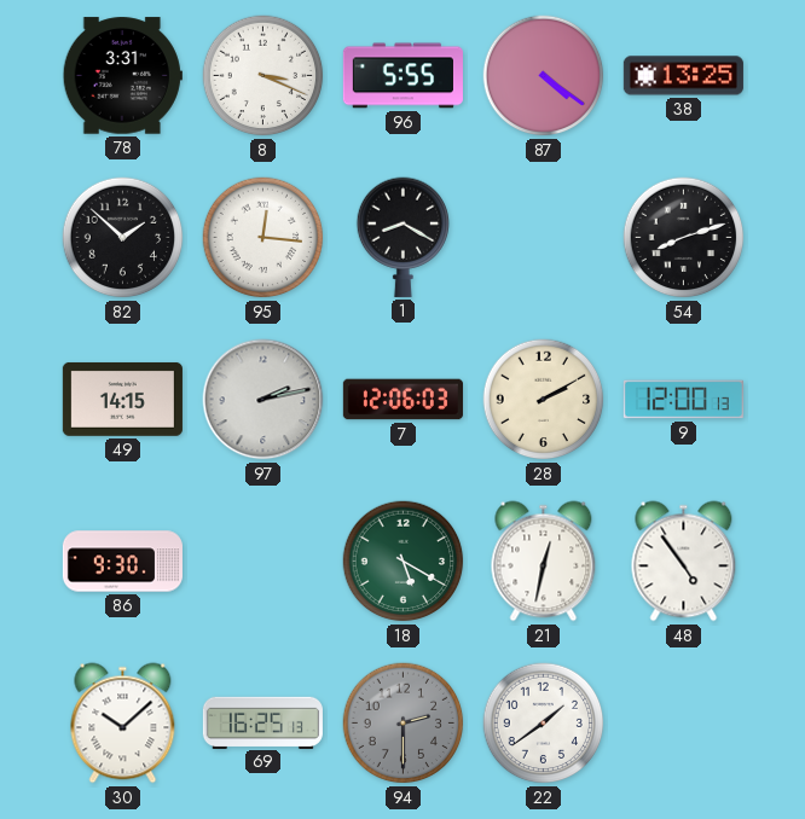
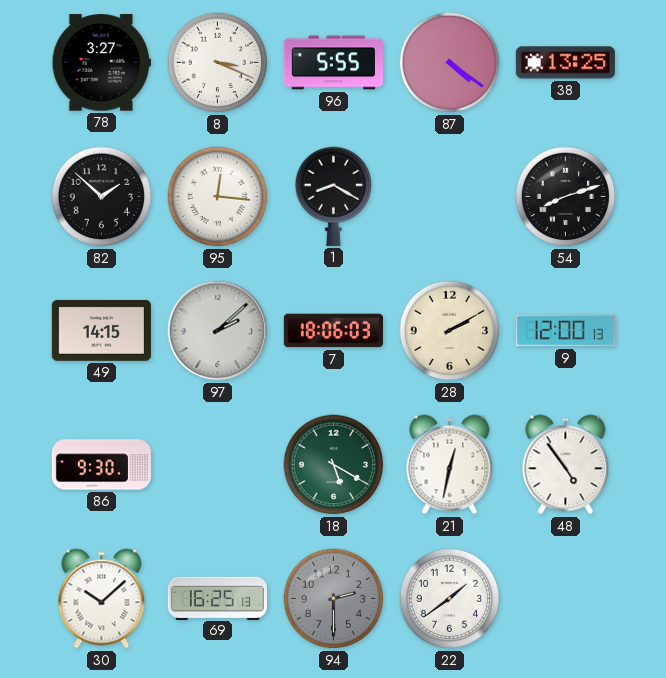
78: 3:31 -> 3:27
97: 2:13 -> 2:08
7: 12:06 -> 18:06
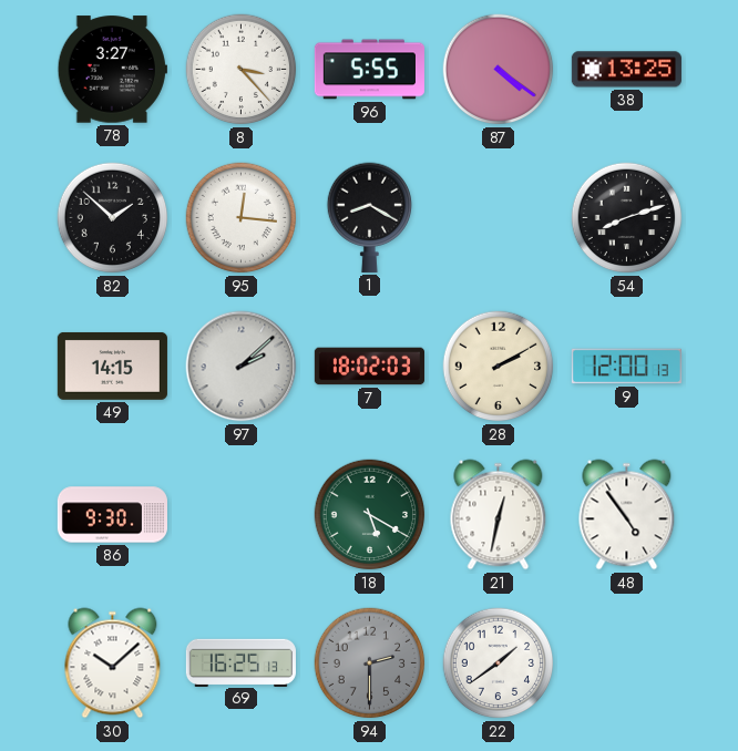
8: 3:19 -> 3:23
7: 18:06 -> 18:02
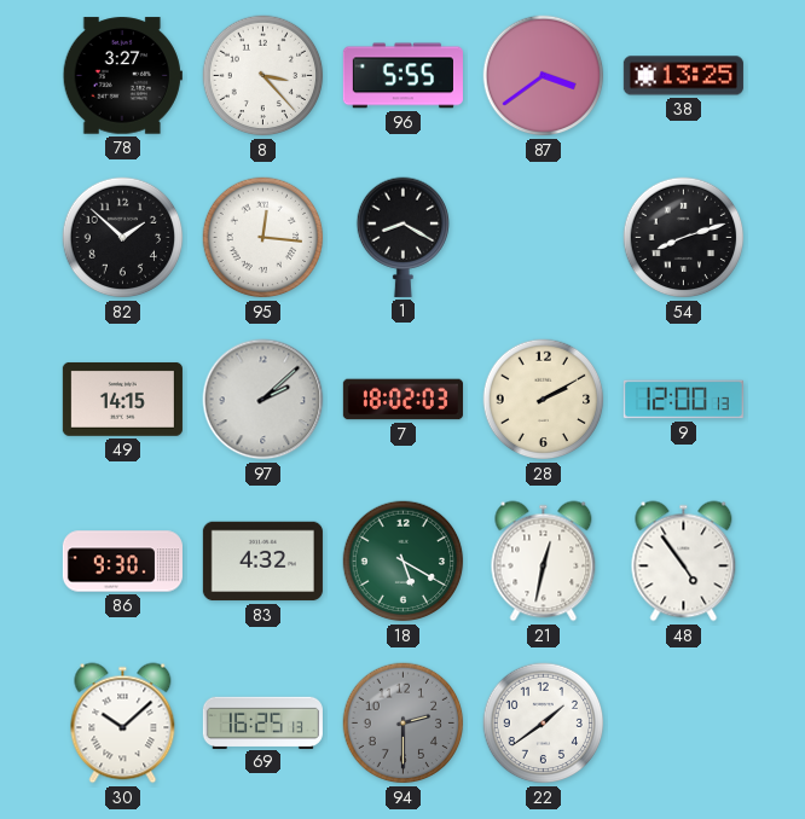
87: 4:21 -> 3:39
83: none -> 4:32
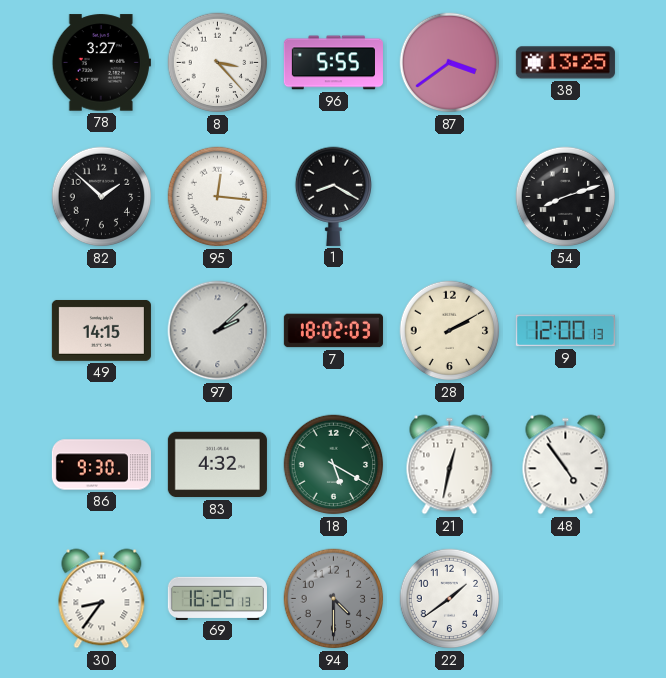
30: 10:08 -> 8:36
94: 2:30 -> 4:30
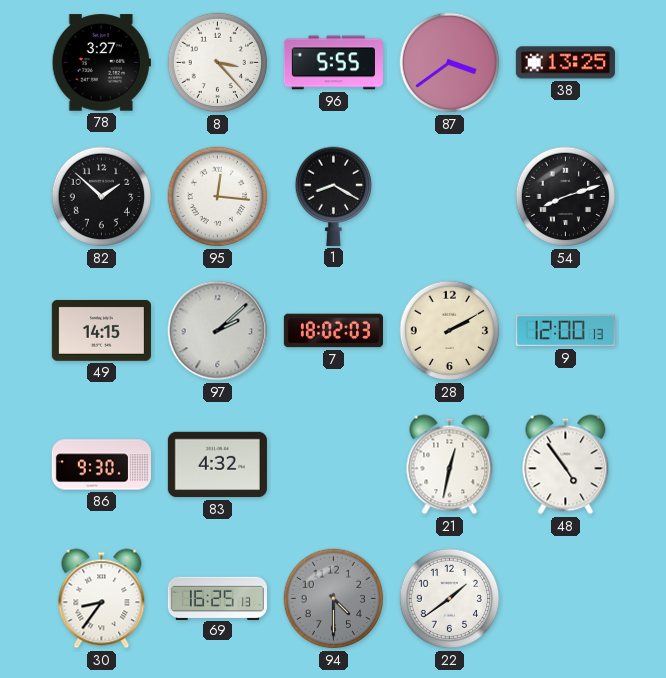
18: 5:20 -> none
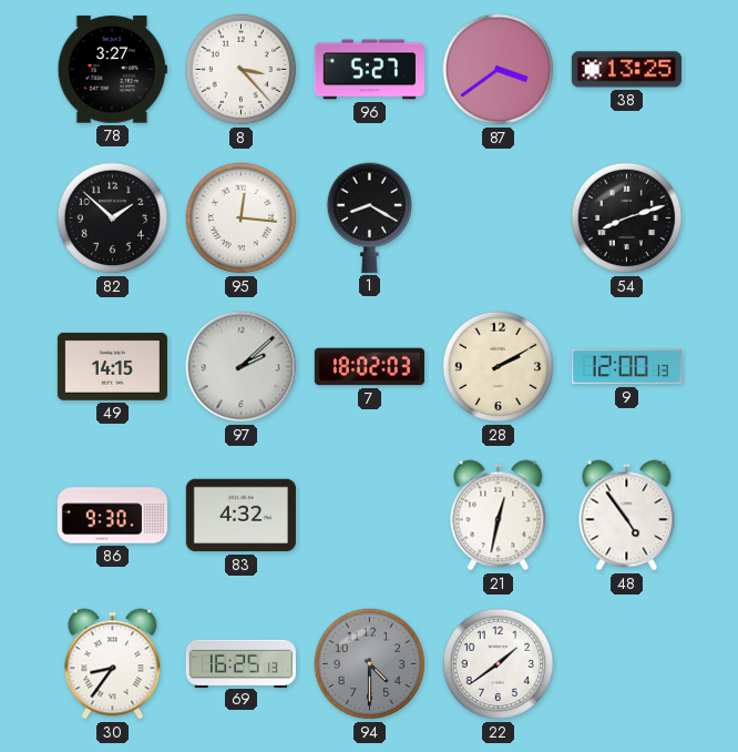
96: 5:55 -> 5:27
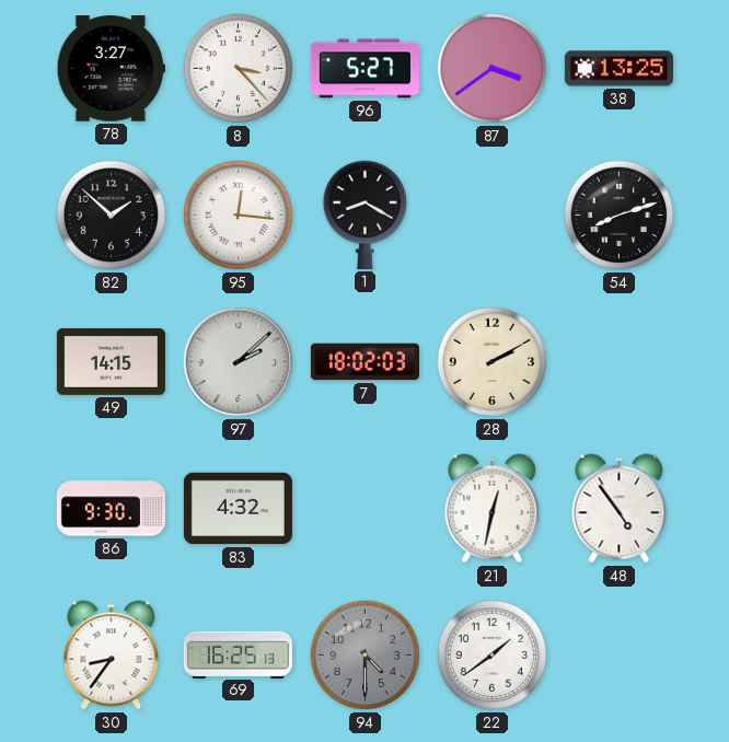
9: 12:00 -> none
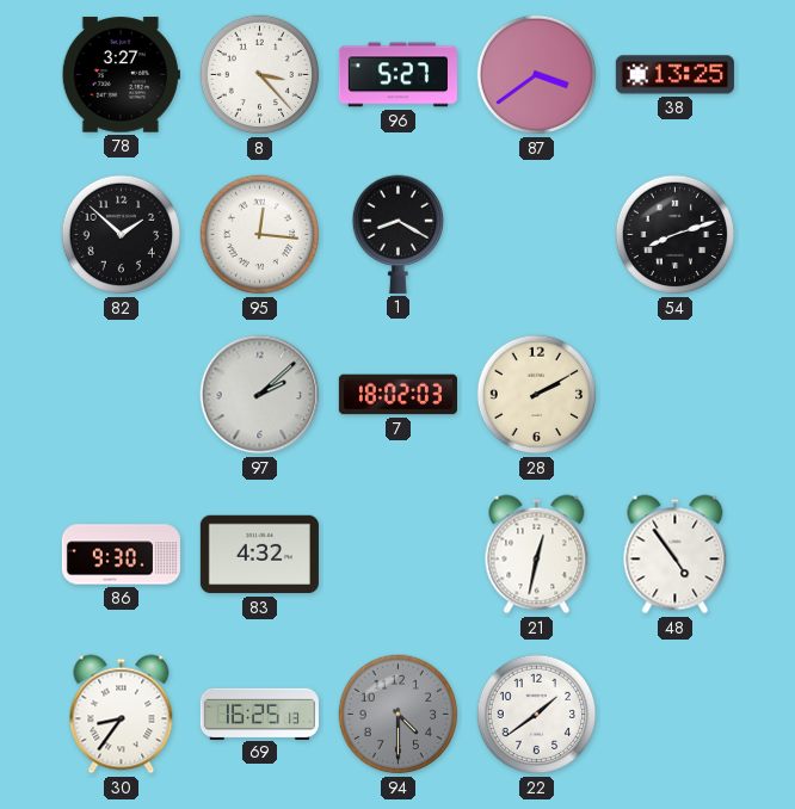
49: 14:15 -> none
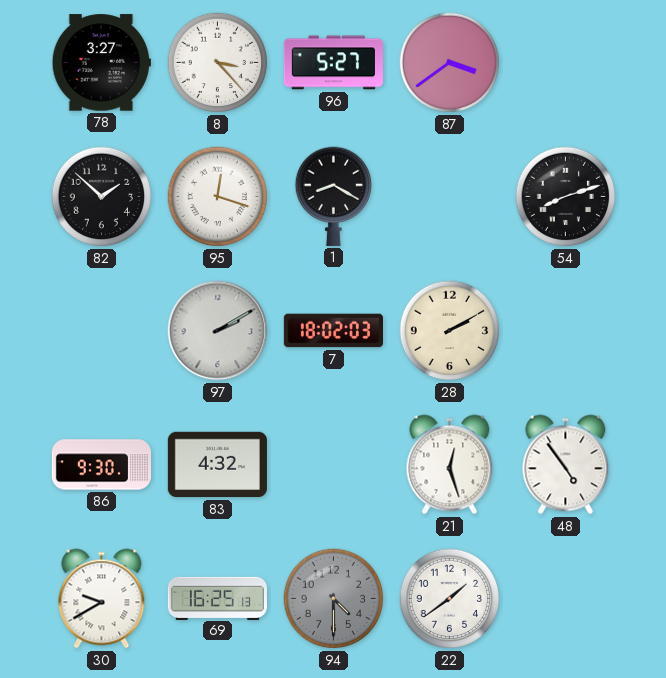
38: 13:25 -> none
95: 12:16 -> 12:18
97: 2:08 -> 2:10
21: 12:32 -> 12:27
30: 8:36 -> 9:40
